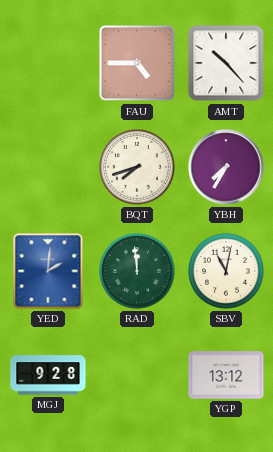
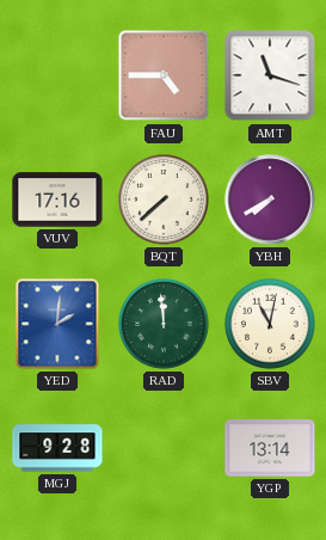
AMT: 10:23 -> 11:18
VUV: none -> 17:16
BQT: 7:42 -> 7:38
YBH: 7:35 -> 7:40
YGP: 13:12 -> 13:14
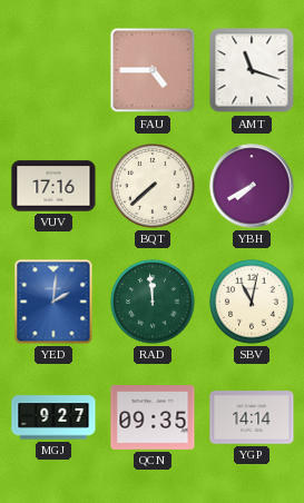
MGJ: 9:28 -> 9:27
QCN: none -> 09:35
YGP: 13:14 -> 14:14
